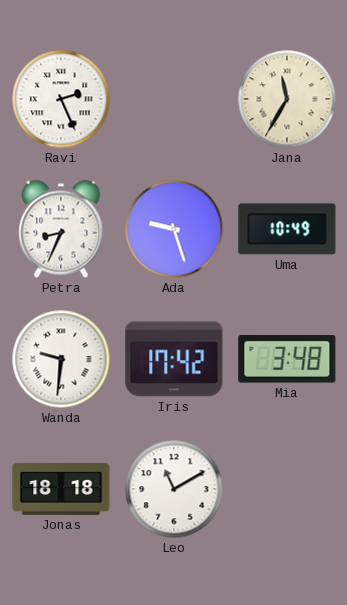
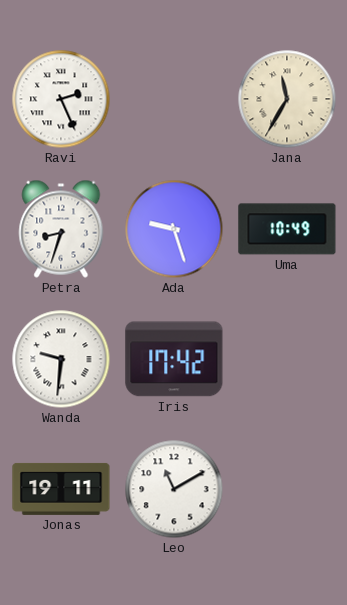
Petra: 8:34 -> 8:33
Mia: 3:48 -> none
Jonas: 18:18 -> 19:11
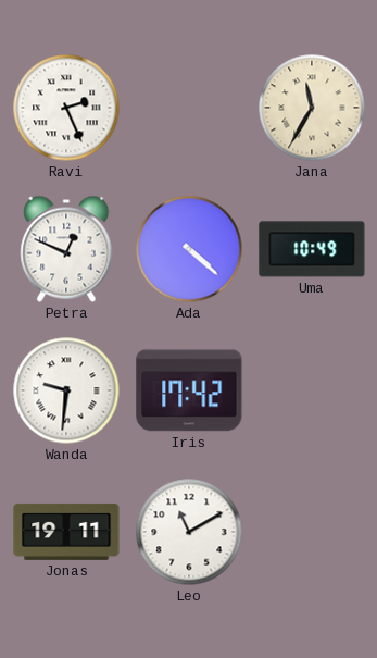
Petra: 8:33 -> 12:49
Ada: 9:27 -> 4:22
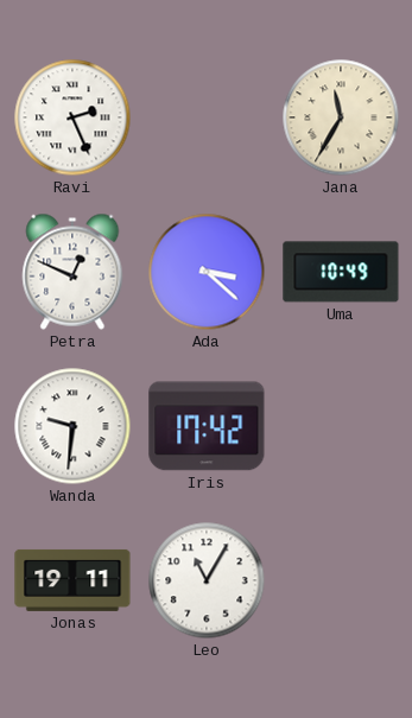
Ada: 4:22 -> 3:22
Leo: 11:10 -> 11:05
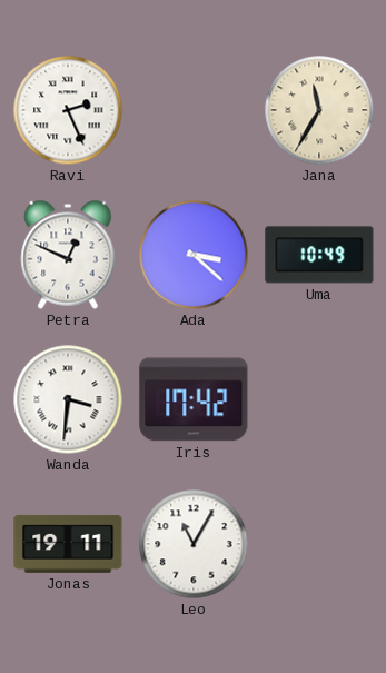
Wanda: 9:31 -> 3:31
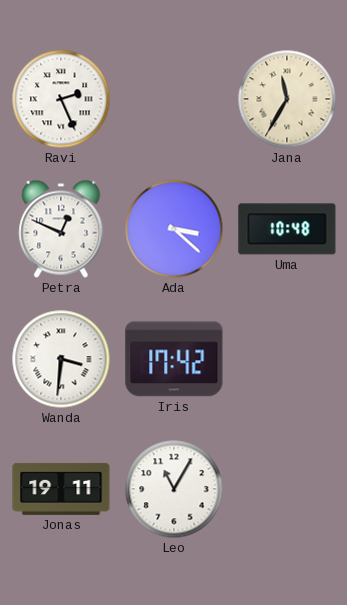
Uma: 10:49 -> 10:48
